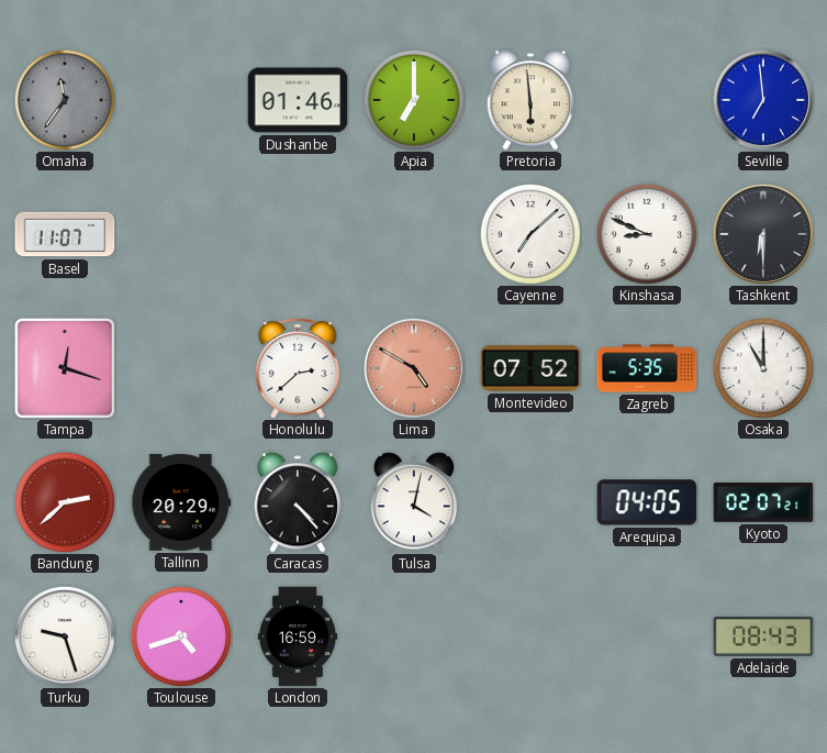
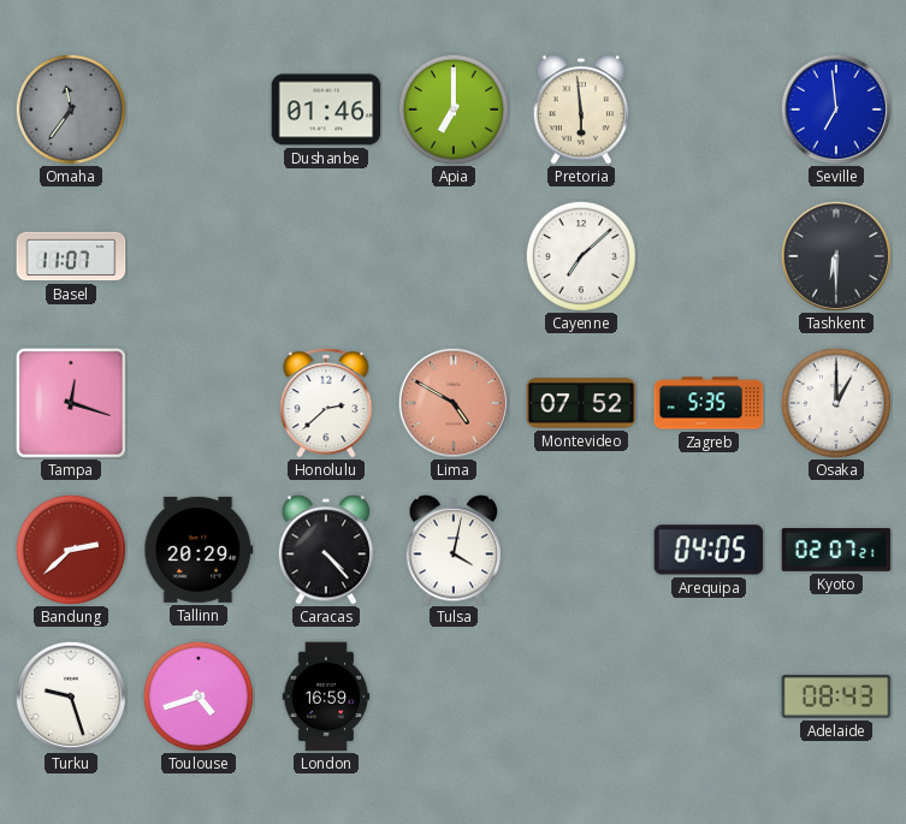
Kinshasa: 8:49 -> none
Osaka: 11:00 -> 1:00
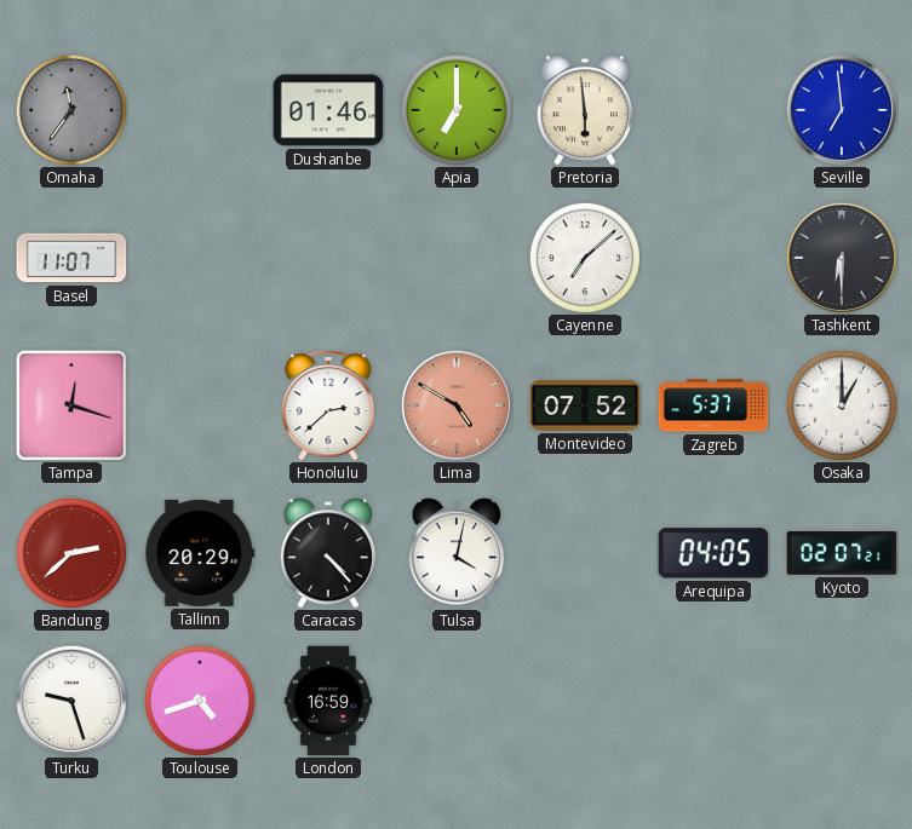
Zagreb: 5:35 -> 5:37
Adelaide: 08:43 -> none
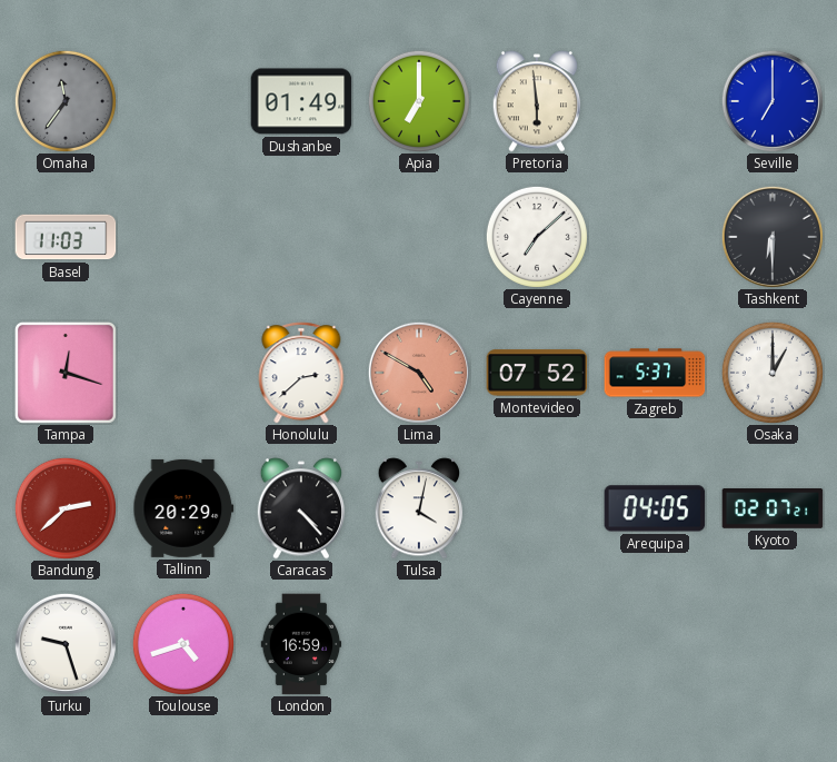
Dushanbe: 01:46 -> 01:49
Seville: 6:59 -> 7:00
Basel: 11:07 -> 11:03
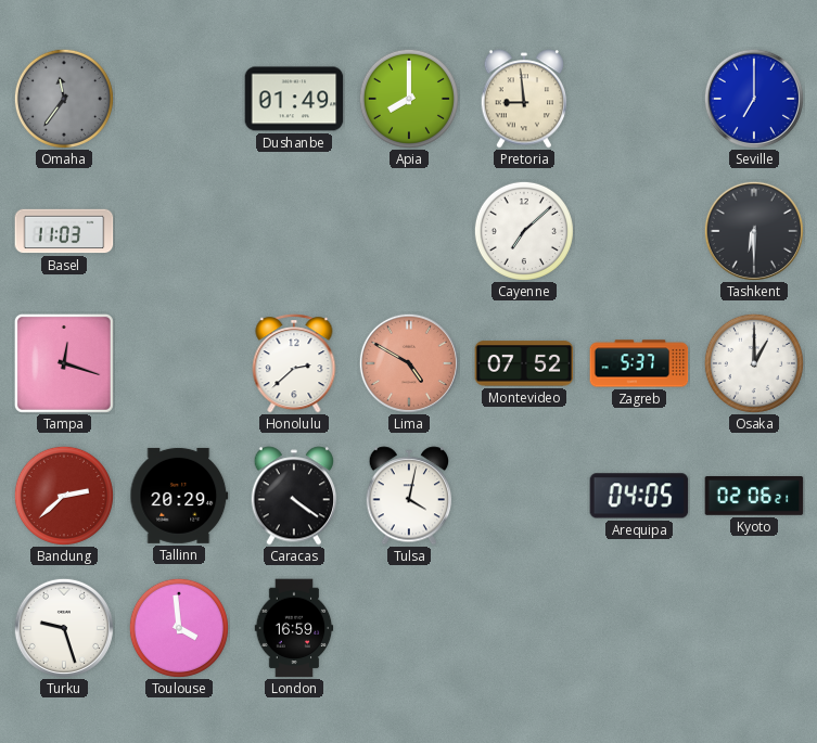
Apia: 7:00 -> 8:00
Pretoria: 5:59 -> 8:59
Caracas: 4:23 -> 4:21
Kyoto: 02:07 -> 02:06
Toulouse: 4:42 -> 3:59
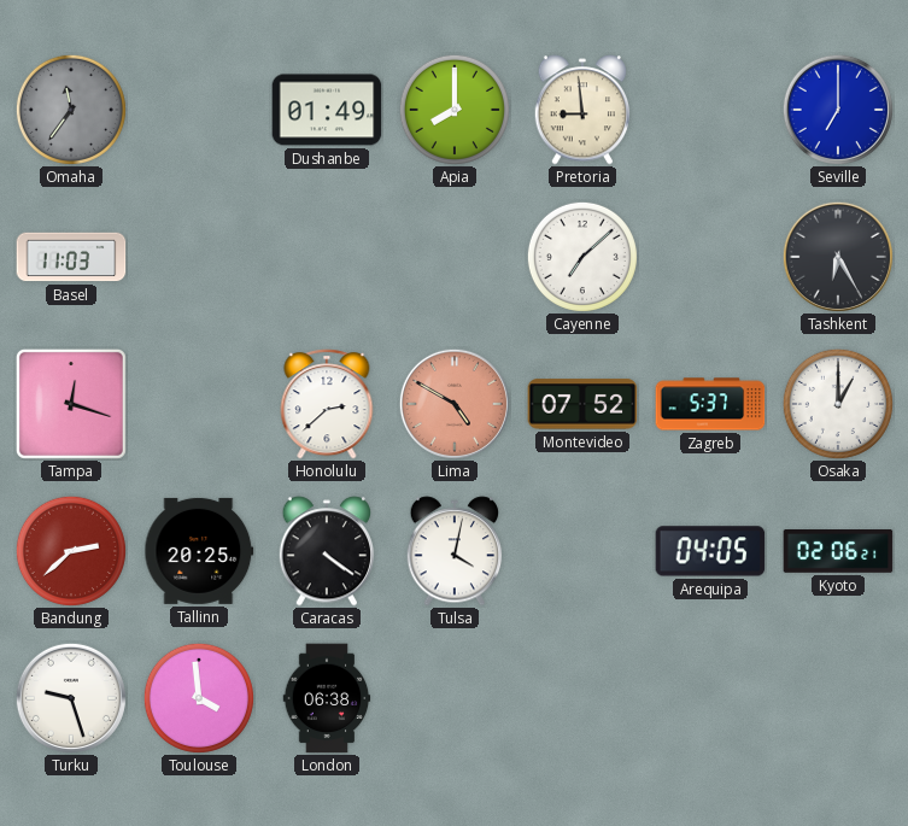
Tashkent: 6:30 -> 6:25
Tallinn: 20:29 -> 20:25
London: 16:59 -> 06:38
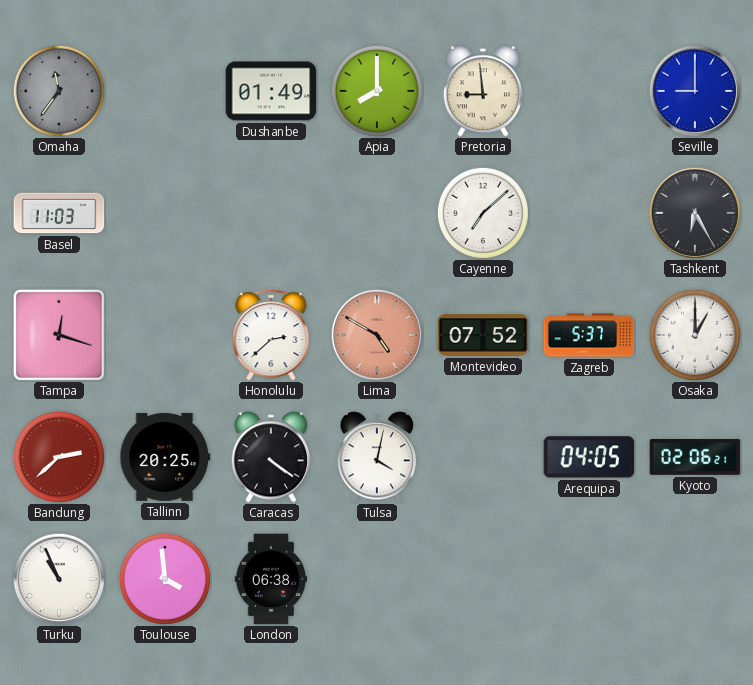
Seville: 7:00 -> 9:00
Turku: 9:27 -> 10:56
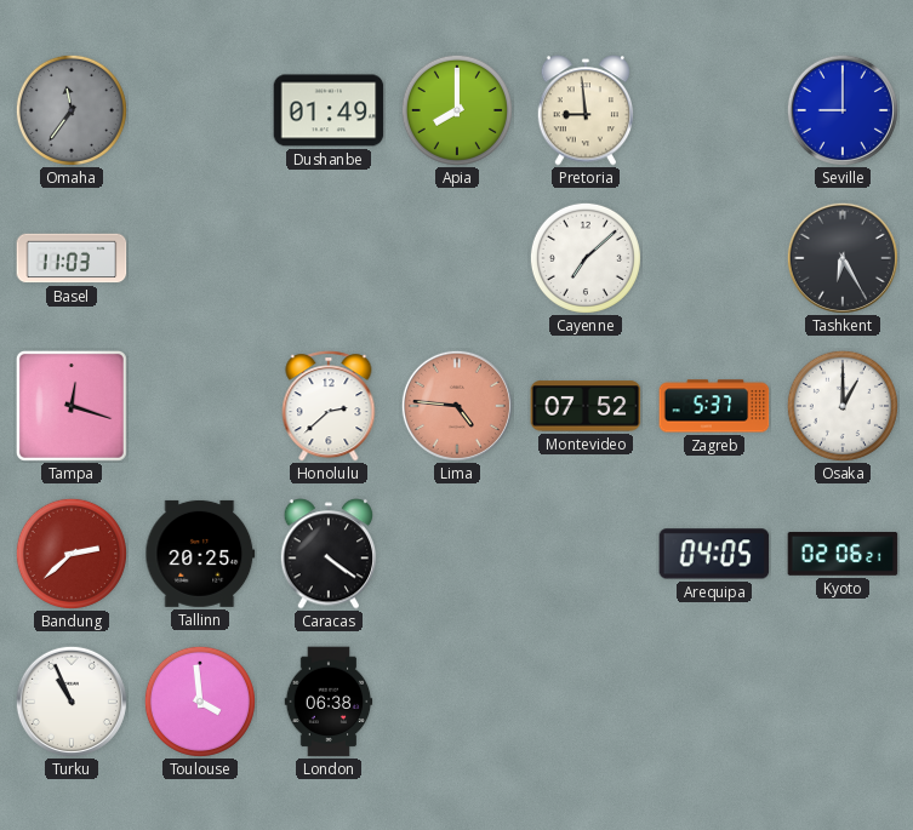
Lima: 4:50 -> 4:46
Tulsa: 4:02 -> none
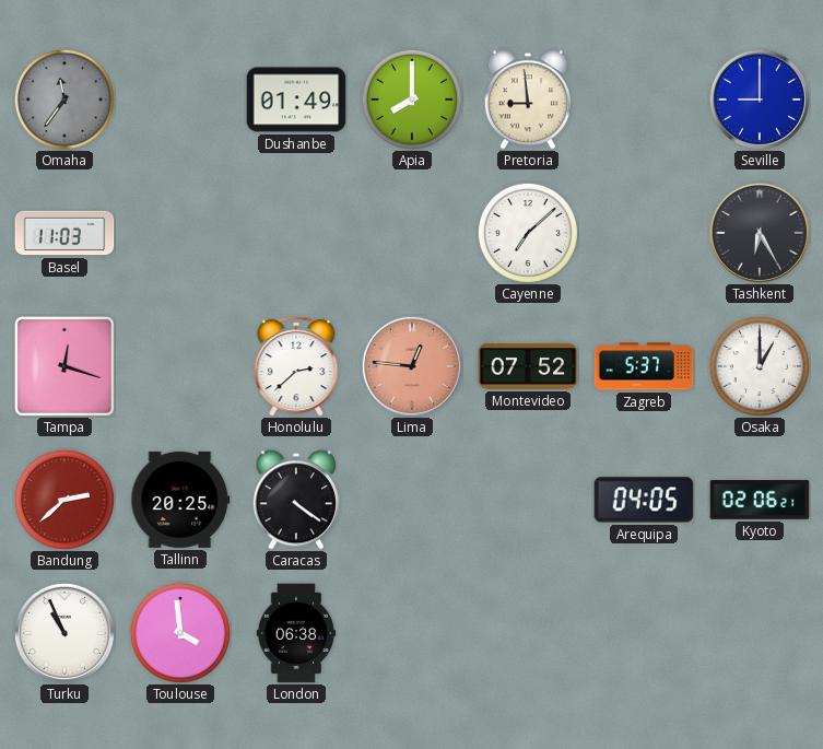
Lima: 4:46 -> 12:46
